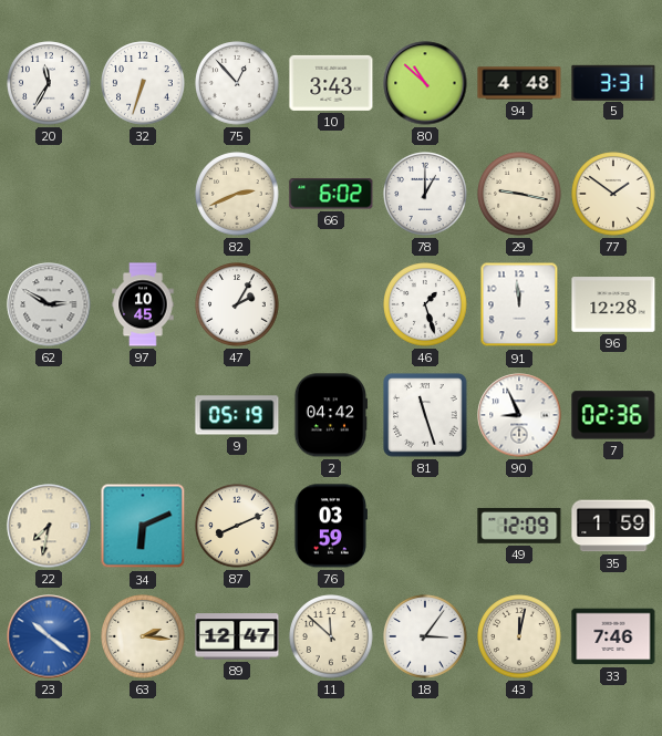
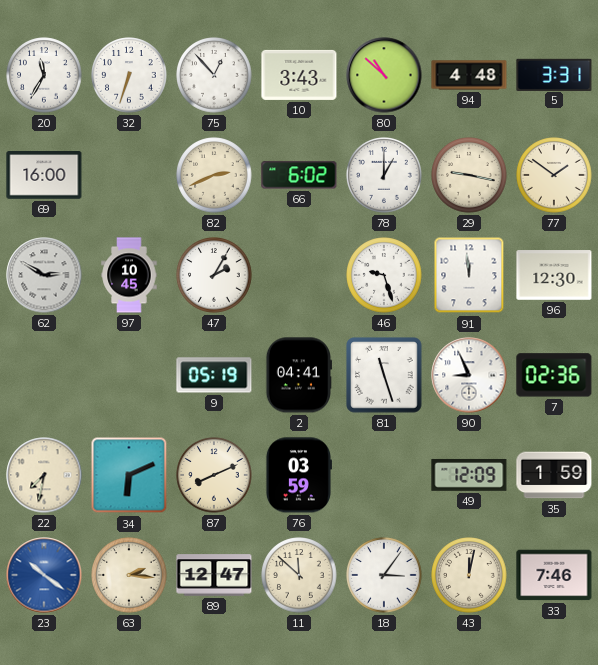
69: none -> 16:00
46: 1:27 -> 9:27
96: 12:28 -> 12:30
2: 04:42 -> 04:41
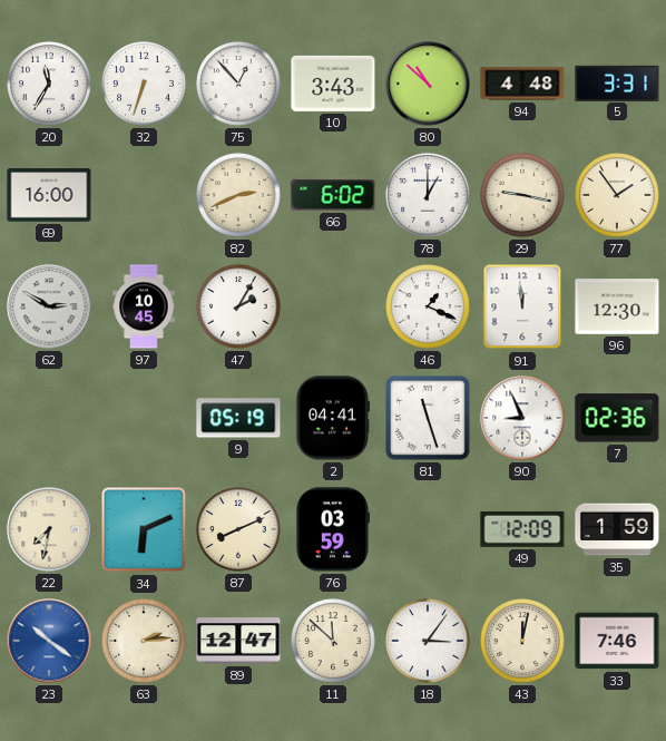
77: 1:51 -> 1:54
46: 9:27 -> 1:19
63: 2:16 -> 2:14
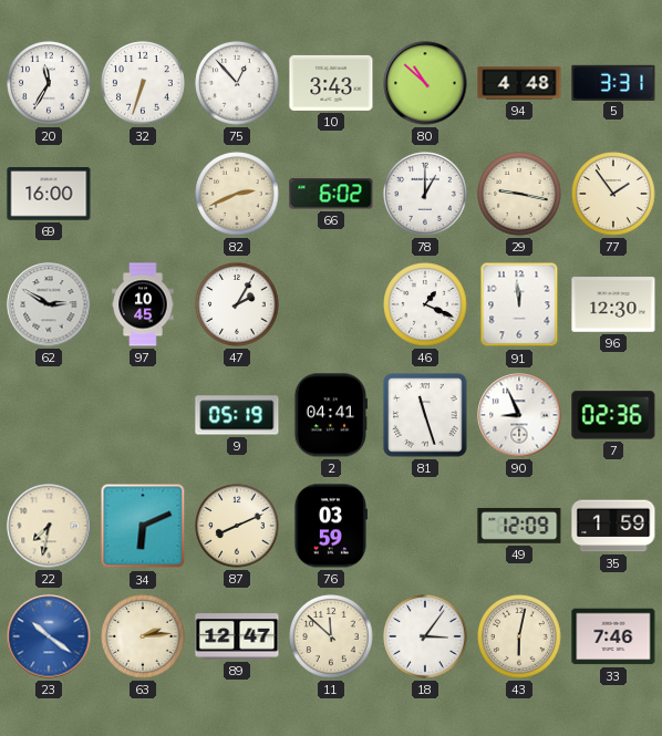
43: 12:02 -> 6:02
